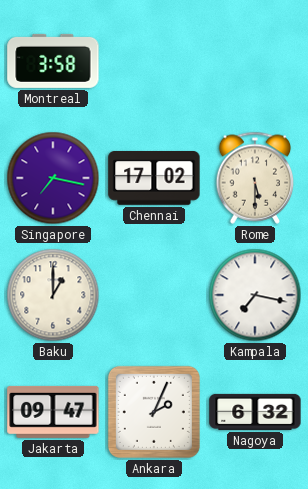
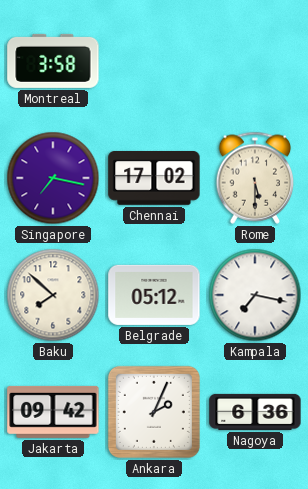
Baku: 1:00 -> 7:52
Belgrade: none -> 05:12
Jakarta: 09:47 -> 09:42
Nagoya: 6:32 -> 6:36
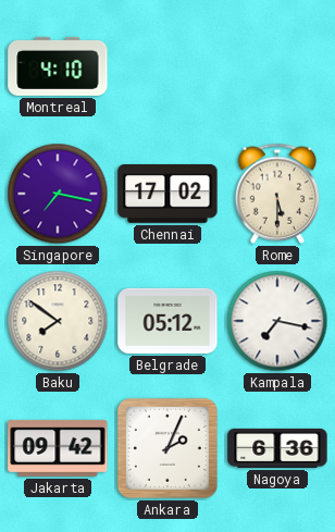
Montreal: 3:58 -> 4:10
Baku: 7:52 -> 7:51
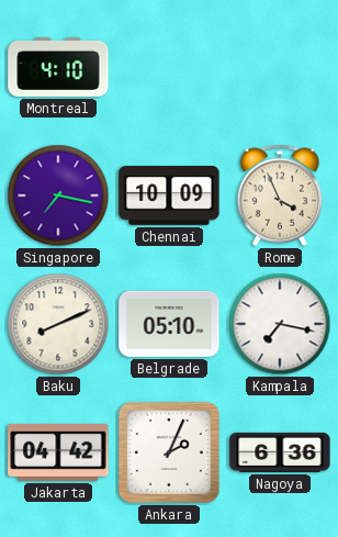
Chennai: 17:02 -> 10:09
Rome: 5:30 -> 3:56
Baku: 7:51 -> 8:11
Belgrade: 05:12 -> 05:10
Jakarta: 09:42 -> 04:42
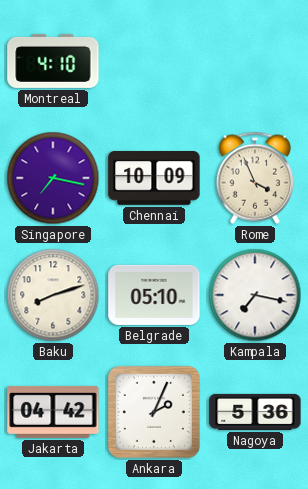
Baku: 8:11 -> 8:12
Nagoya: 6:36 -> 5:36
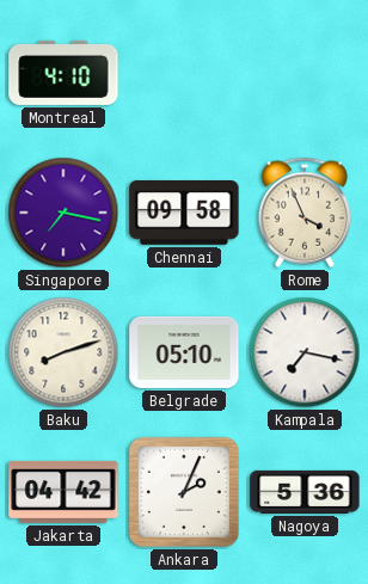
Chennai: 10:09 -> 09:58
